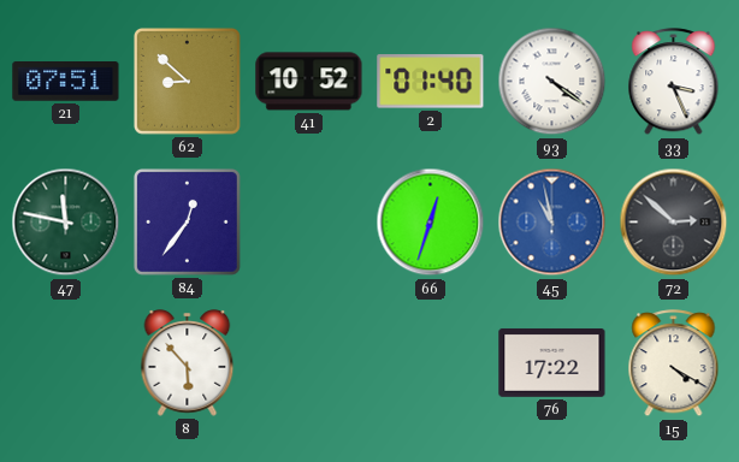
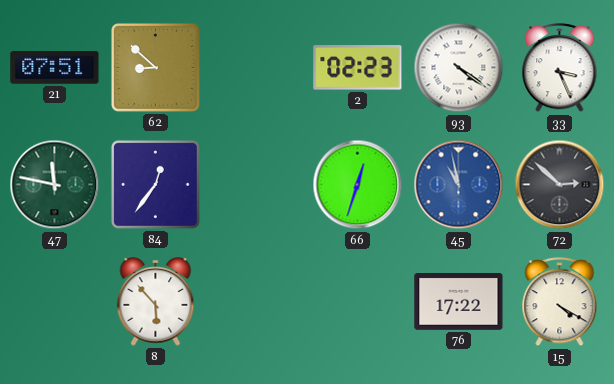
41: 10:52 -> none
2: 01:40 -> 02:23
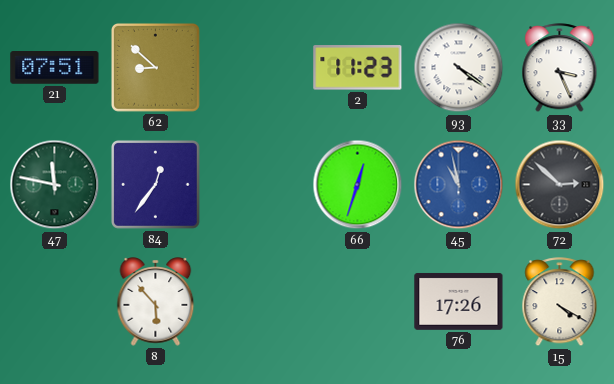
2: 02:23 -> 11:23
76: 17:22 -> 17:26
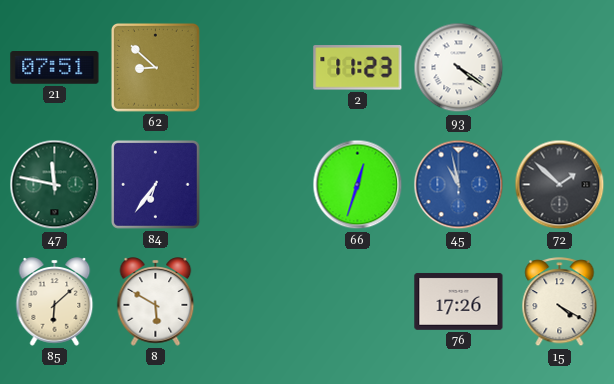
33: 3:26 -> none
84: 12:36 -> 6:36
72: 2:52 -> 1:52
85: none -> 6:08
8: 5:53 -> 5:50
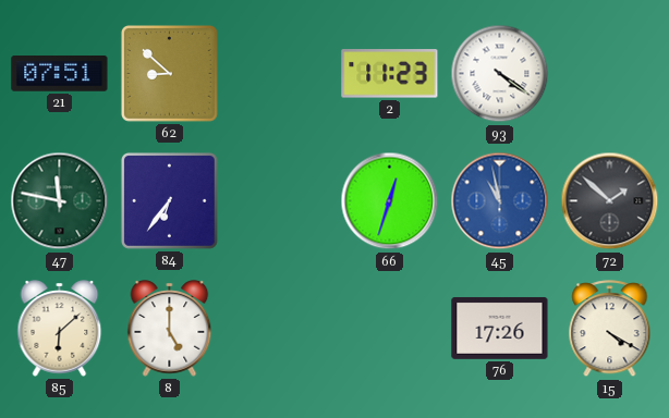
8: 5:50 -> 5:00
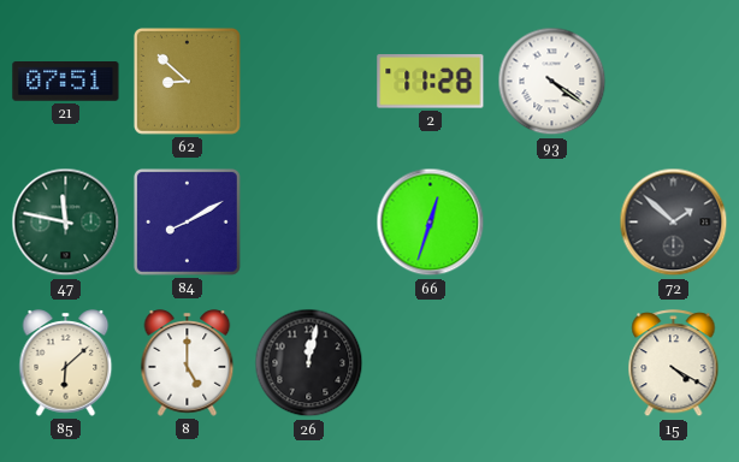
2: 11:23 -> 11:28
84: 6:36 -> 8:10
45: 10:58 -> none
26: none -> 12:02
76: 17:26 -> none
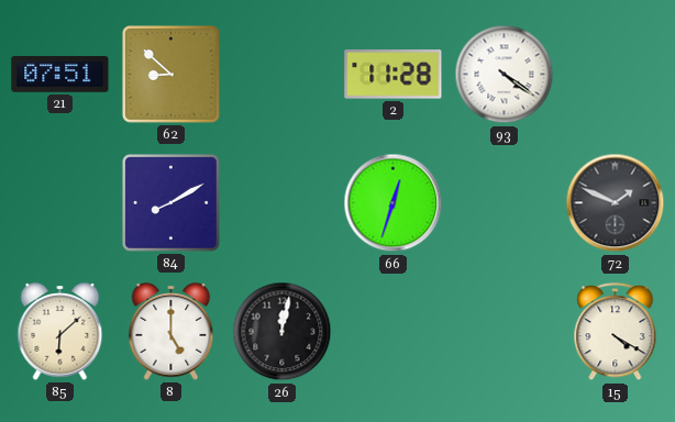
47: 11:47 -> none
72: 1:52 -> 1:49
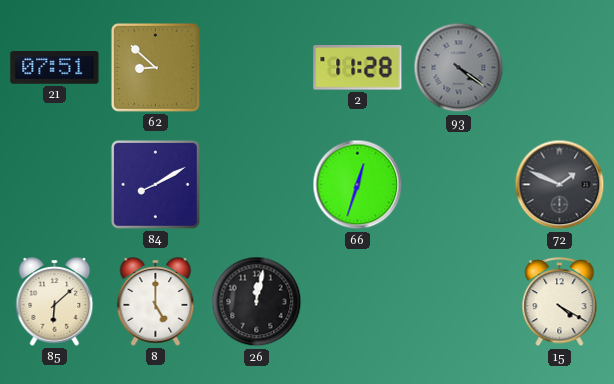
93 dial: white -> grey
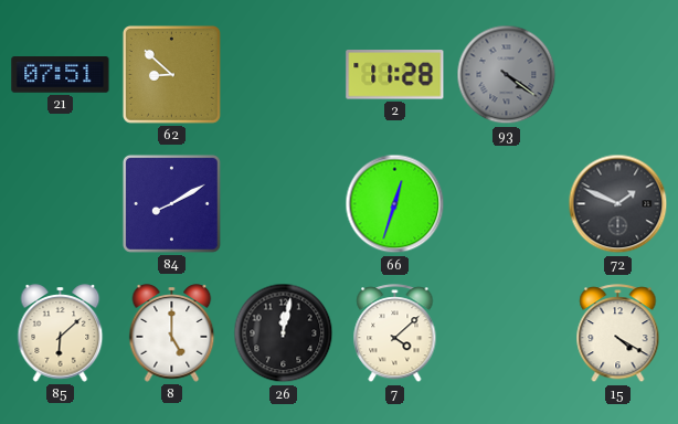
7: none -> 4:08
